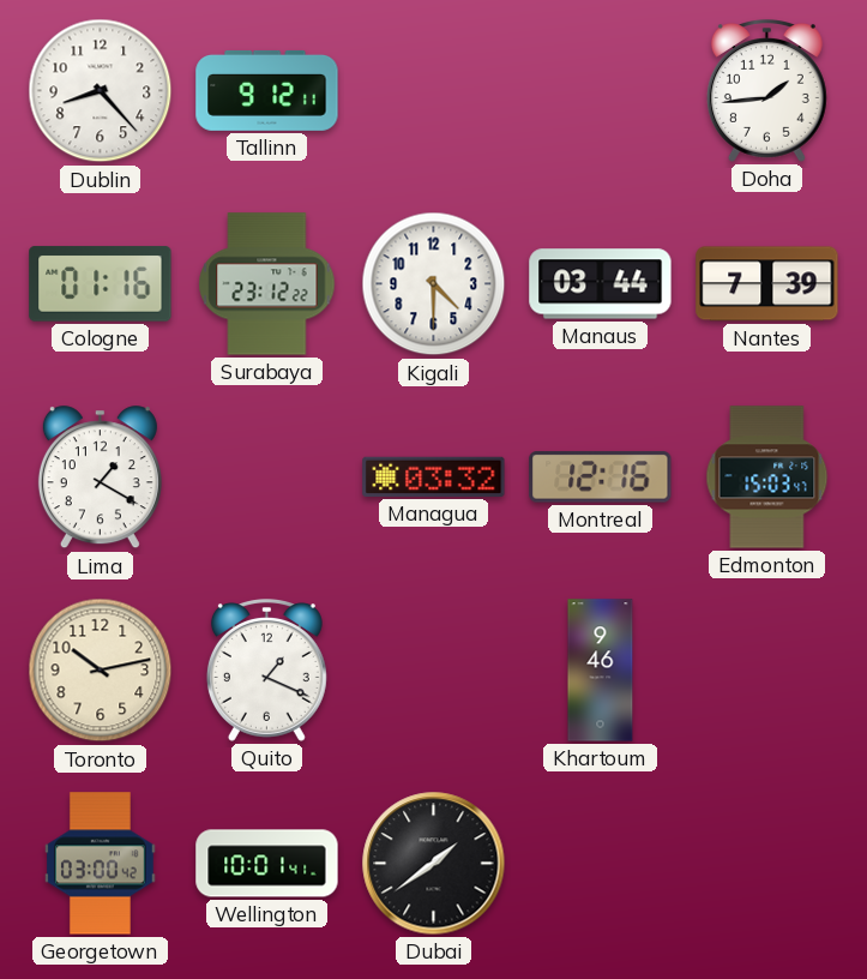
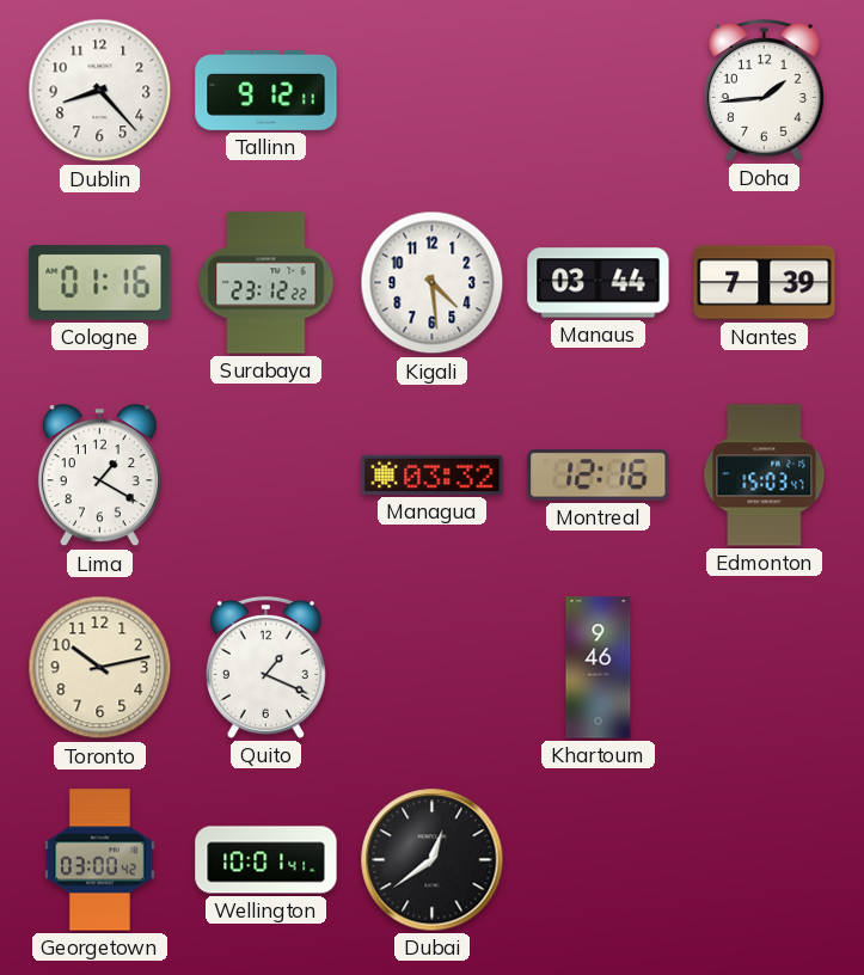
Kigali: 4:30 -> 4:29
Dubai: 1:39 -> 12:39
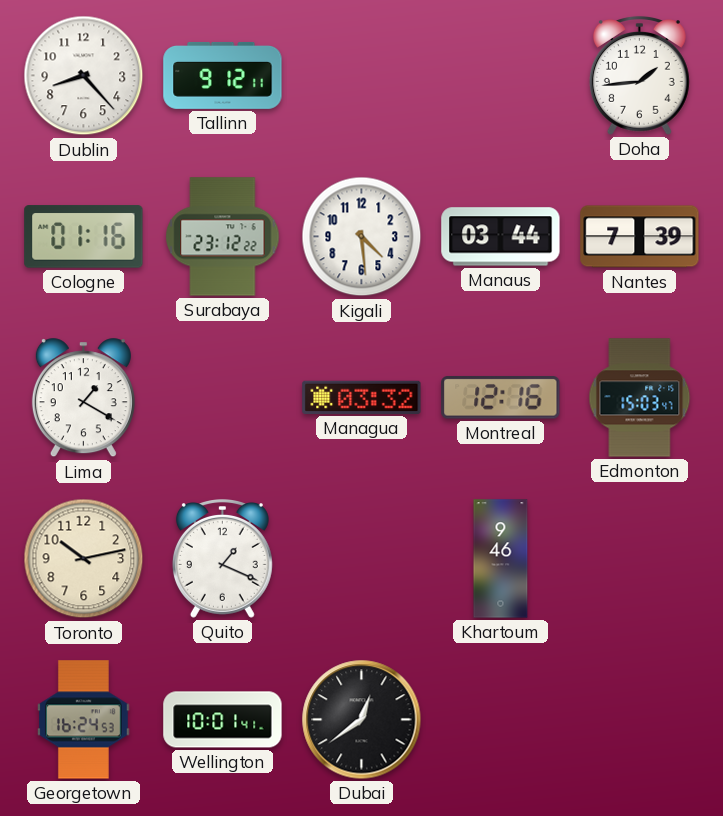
Georgetown: 03:00 -> 16:24
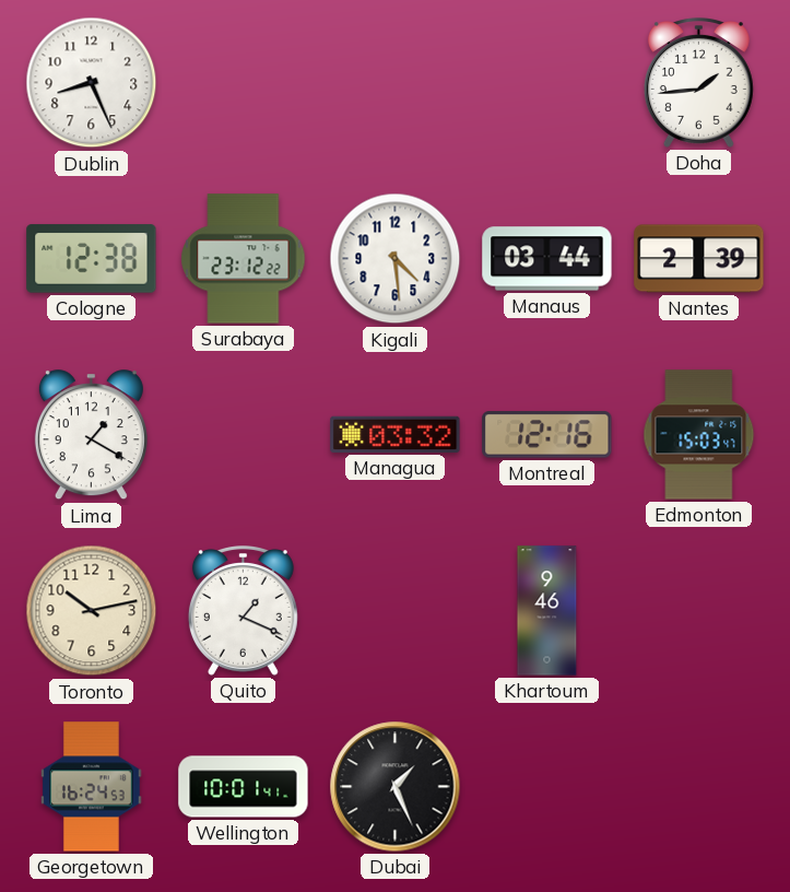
Dublin: 8:23 -> 8:26
Tallinn: 9:12 -> none
Cologne: 01:16 -> 12:38
Nantes: 7:39 -> 2:39
Dubai: 12:39 -> 1:26
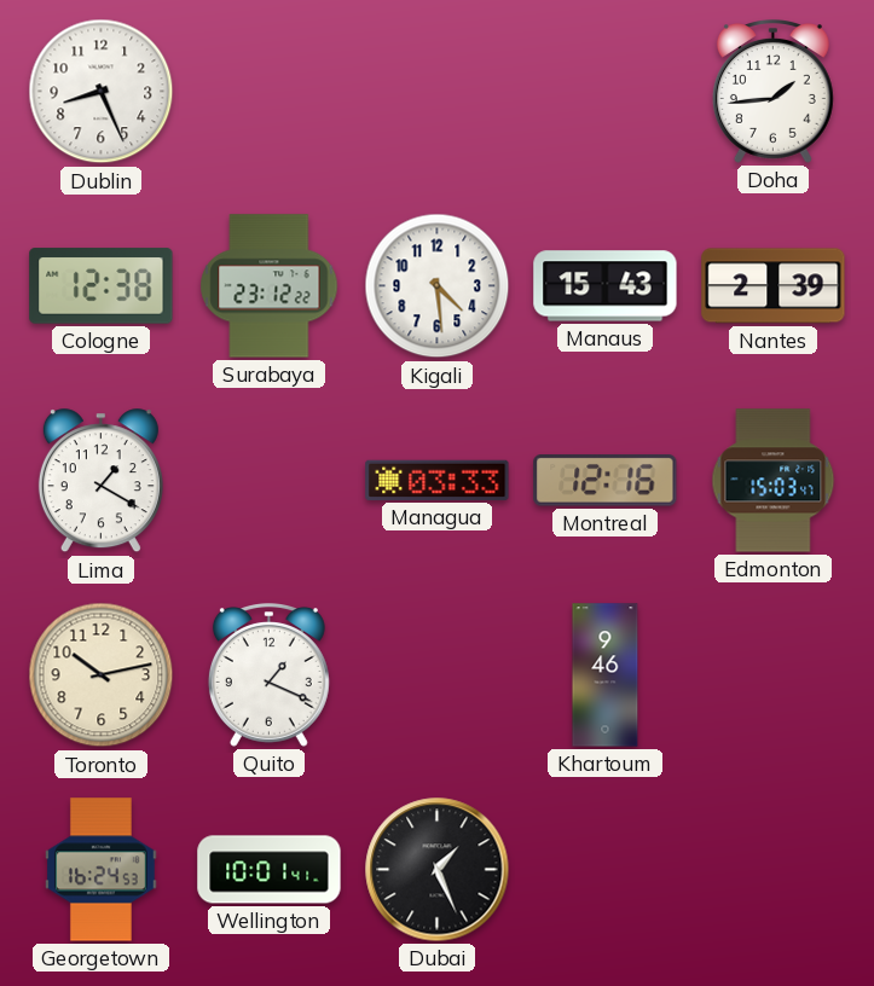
Manaus: 03:44 -> 15:43
Managua: 03:32 -> 03:33
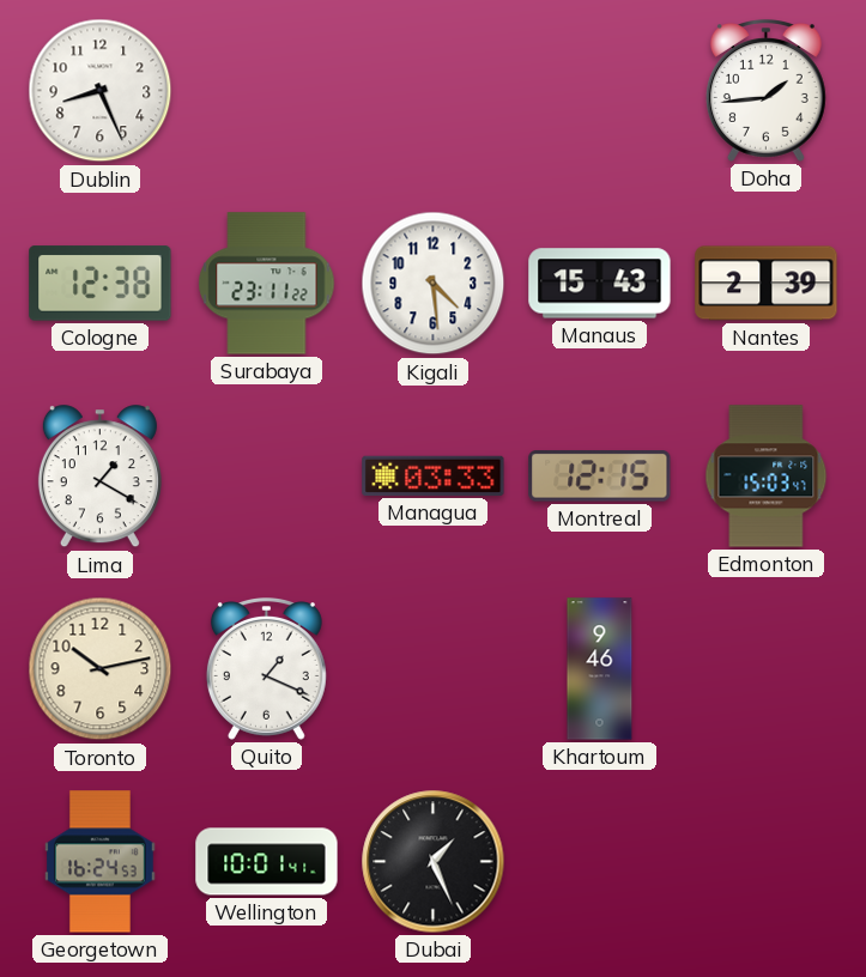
Surabaya: 23:12 -> 23:11
Montreal: 12:16 -> 12:15
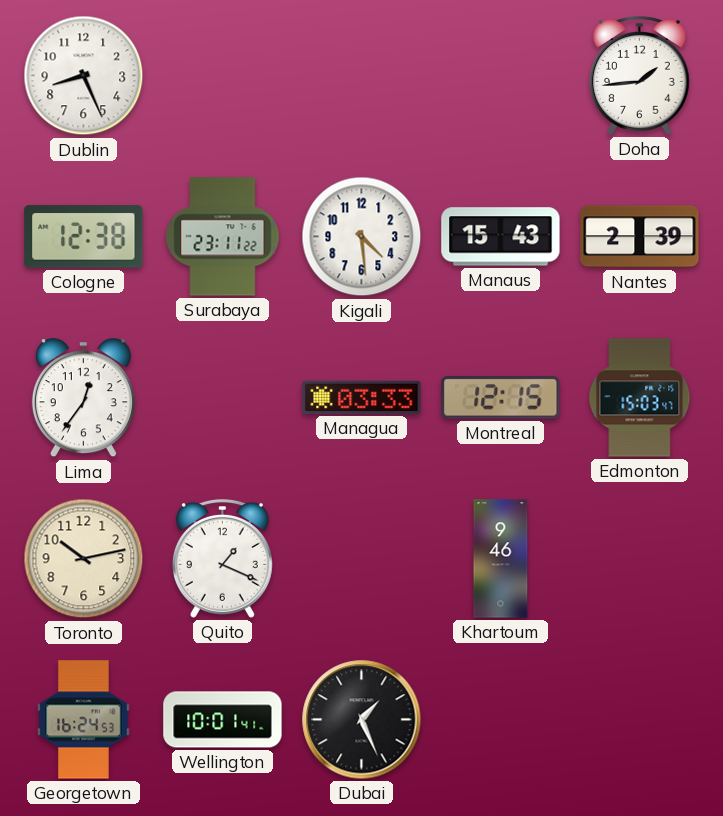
Lima: 1:20 -> 12:36
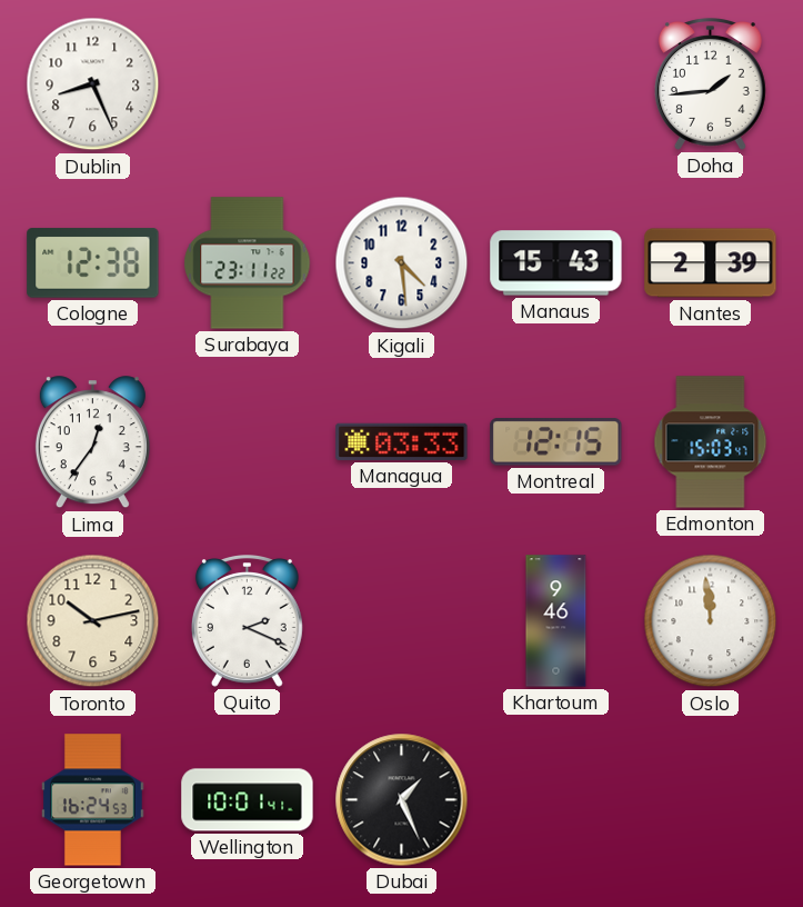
Quito: 1:19 -> 2:19
Oslo: none -> 11:59
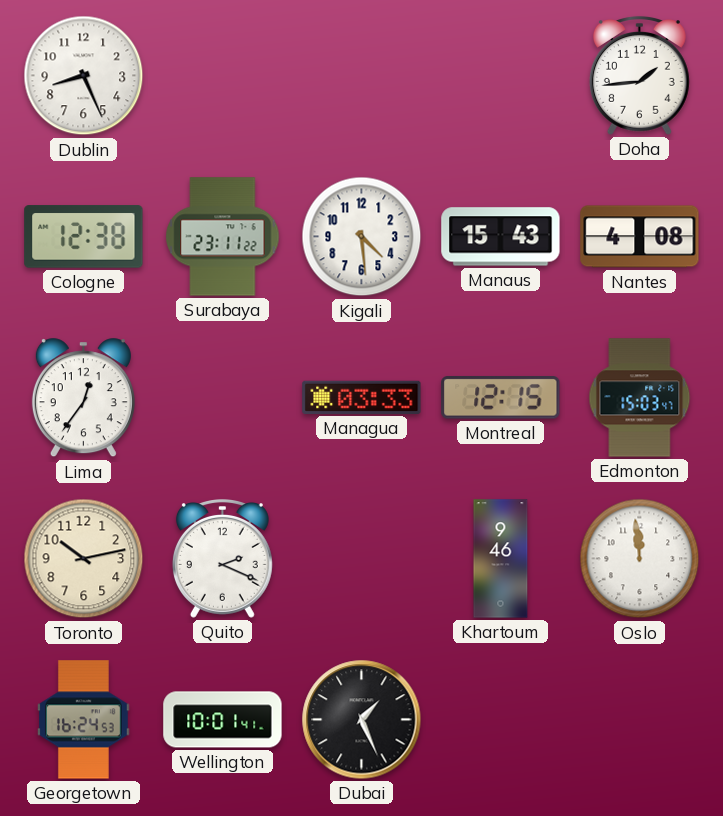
Nantes: 2:39 -> 4:08
